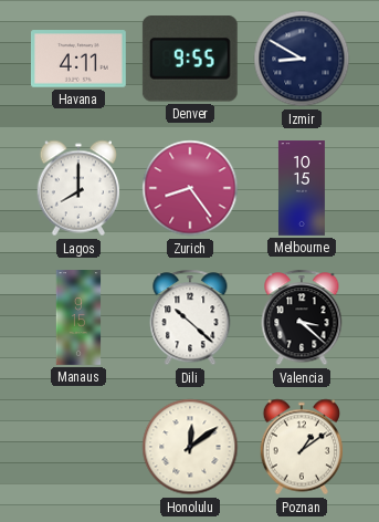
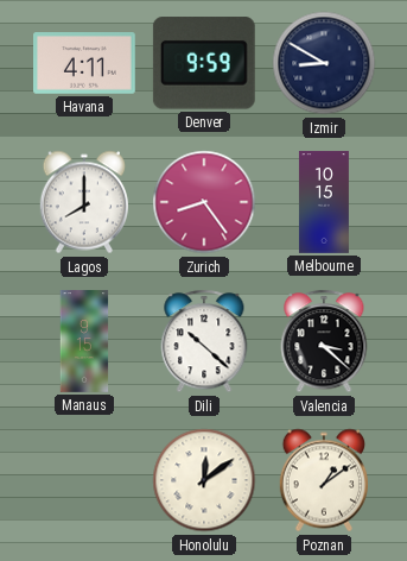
Denver: 9:55 -> 9:59
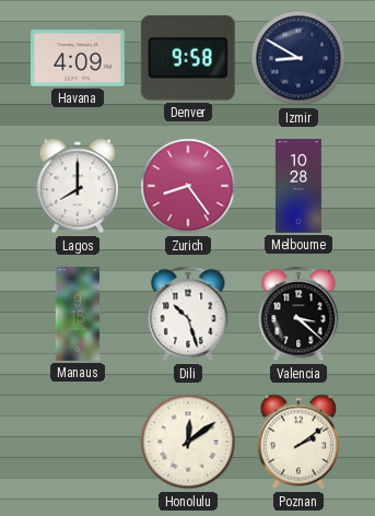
Havana: 4:11 -> 4:09
Denver: 9:59 -> 9:58
Melbourne: 10:15 -> 10:28
Dili: 10:22 -> 10:27
Poznan: 1:09 -> 2:09
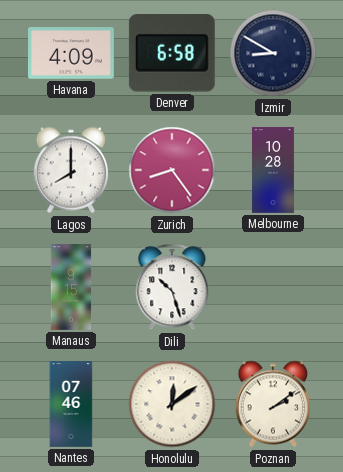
Denver: 9:58 -> 6:58
Valencia: 3:22 -> none
Nantes: none -> 07:46
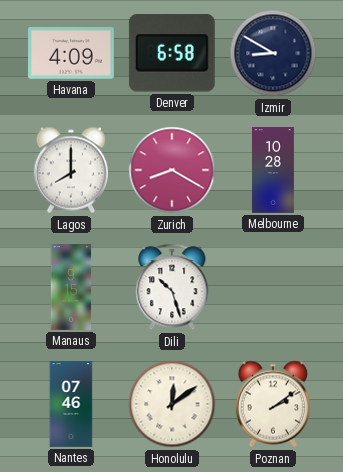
Zurich: 8:24 -> 8:20
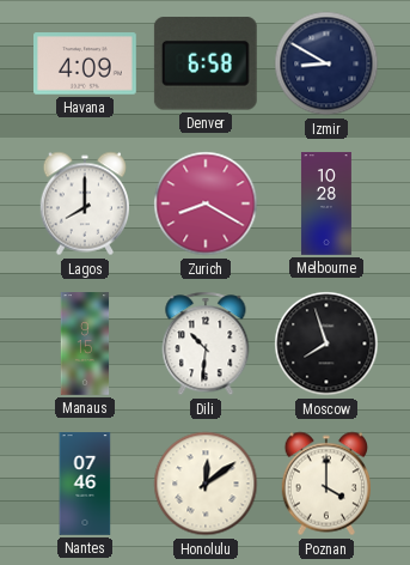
Dili: 10:27 -> 10:31
Moscow: none -> 7:57
Poznan: 2:09 -> 4:00
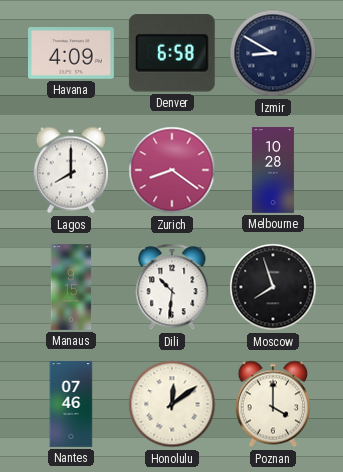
Zurich: 8:20 -> 8:21
